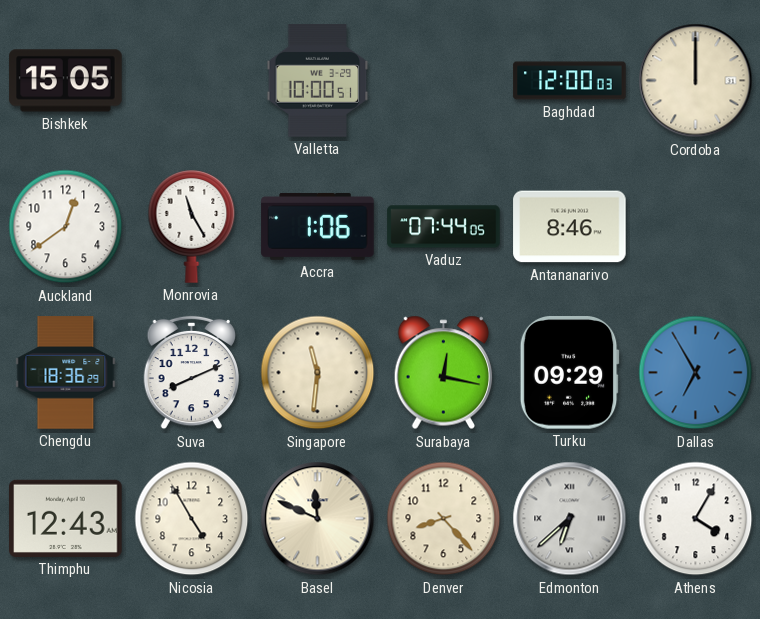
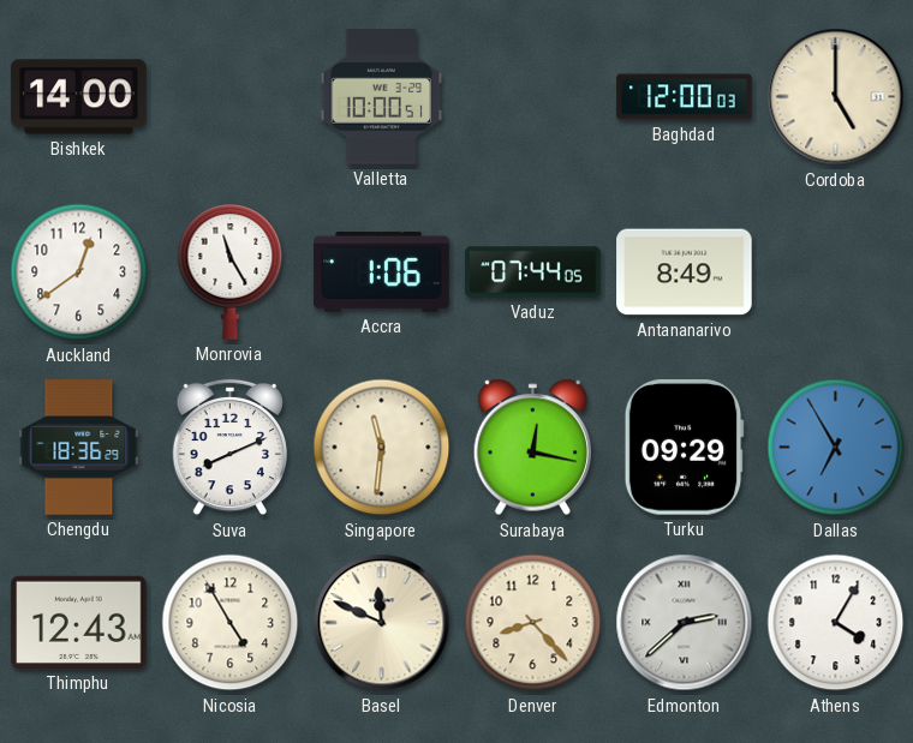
Bishkek: 15:05 -> 14:00
Cordoba: 12:00 -> 5:00
Antananarivo: 8:46 -> 8:49
Edmonton: 6:38 -> 2:38
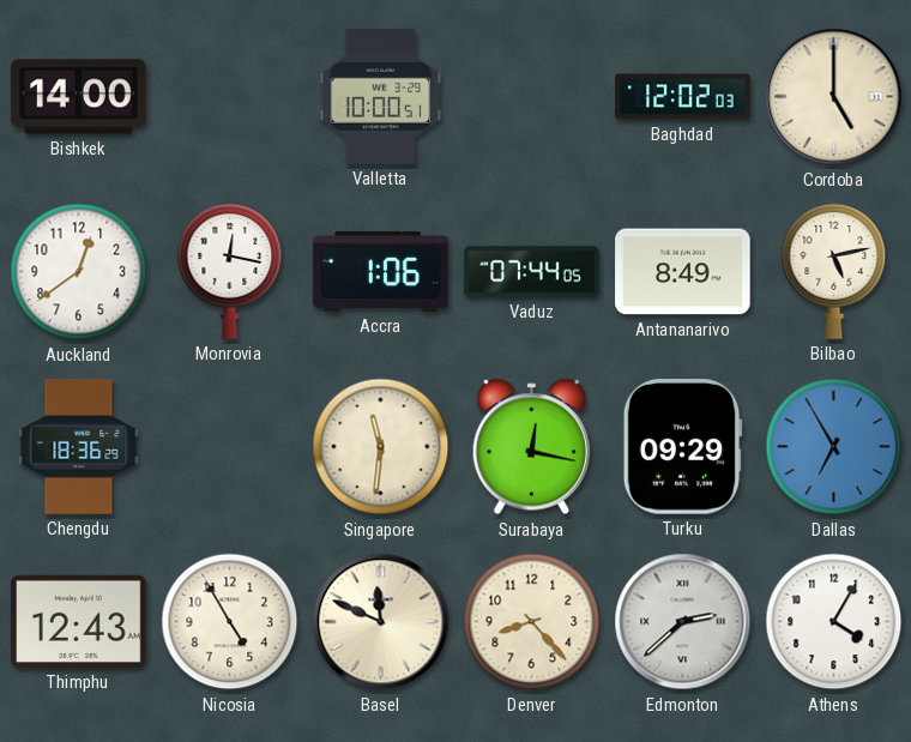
Baghdad: 12:00 -> 12:02
Monrovia: 11:25 -> 12:17
Bilbao: none -> 5:13
Suva: 8:11 -> none
